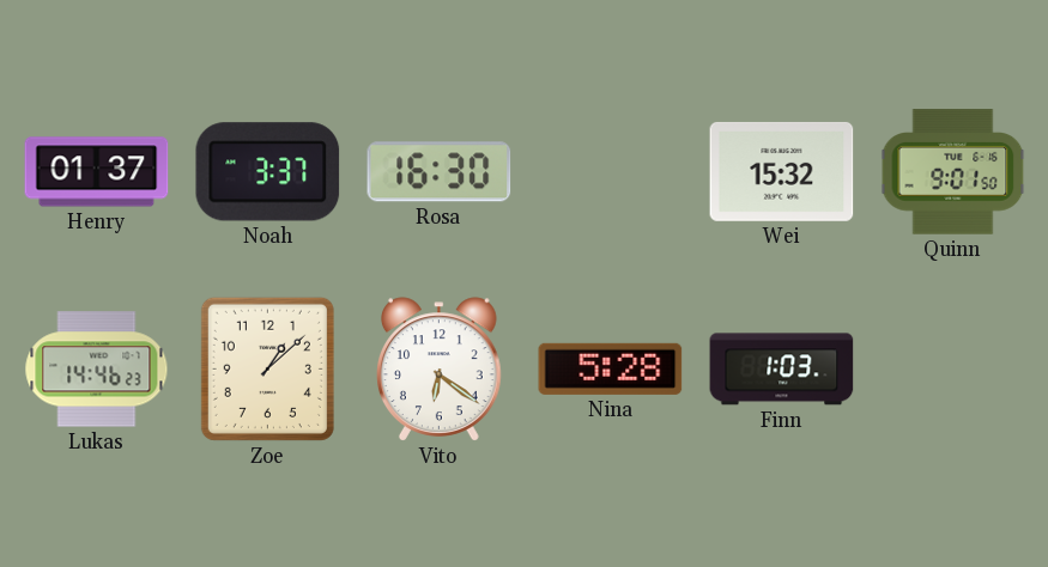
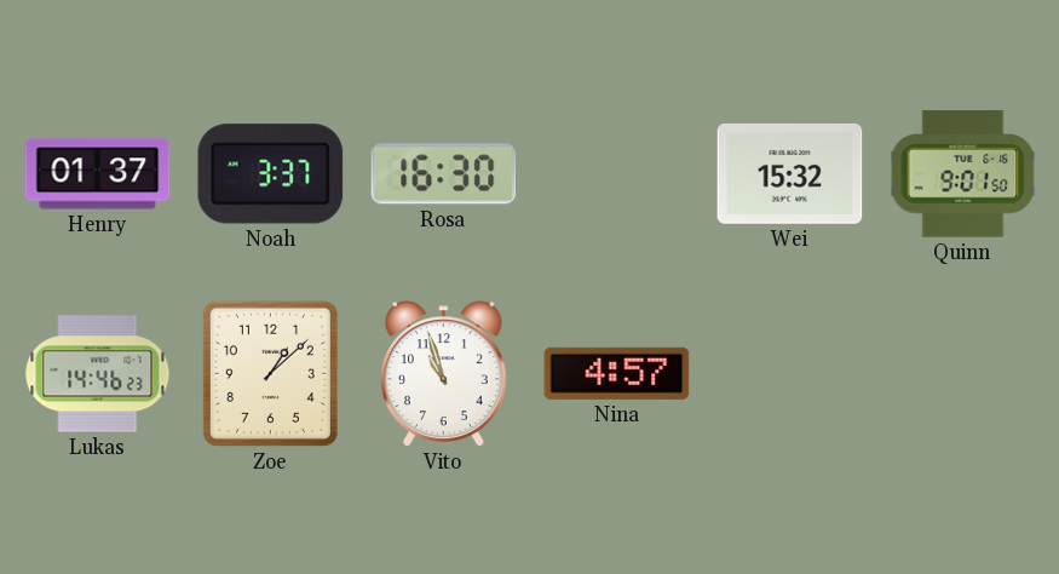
Vito: 6:21 -> 10:57
Nina: 5:28 -> 4:57
Finn: 1:03 -> none
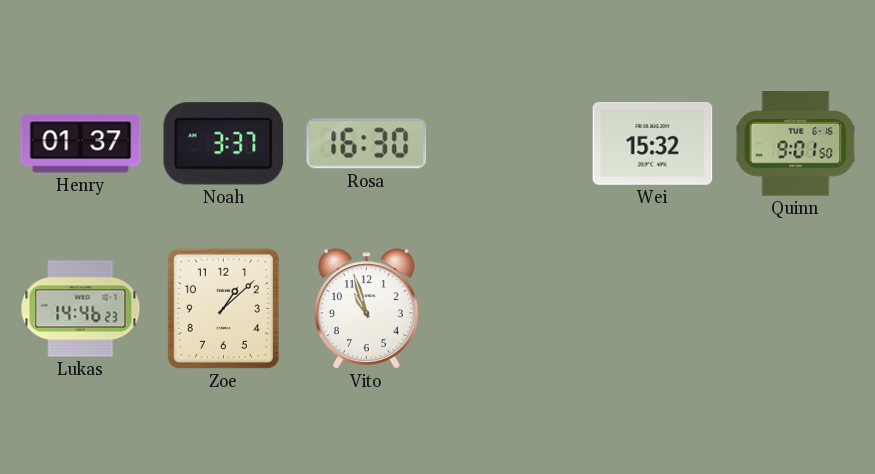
Nina: 4:57 -> none
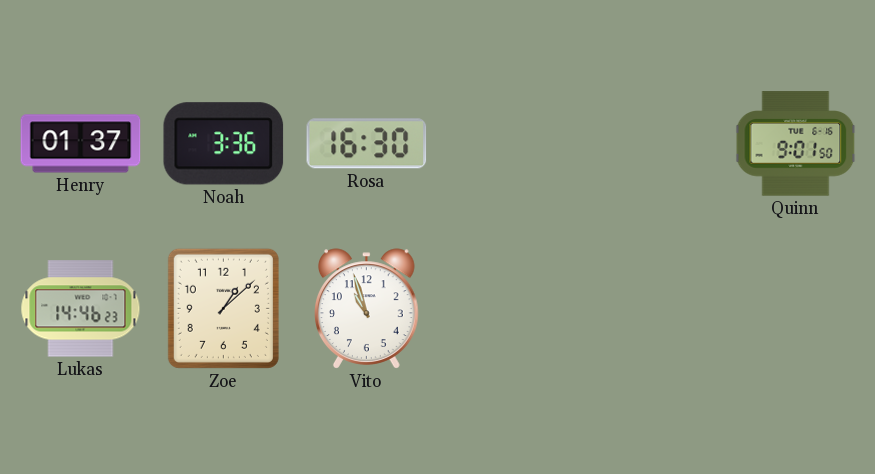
Noah: 3:37 -> 3:36
Wei: 15:32 -> none
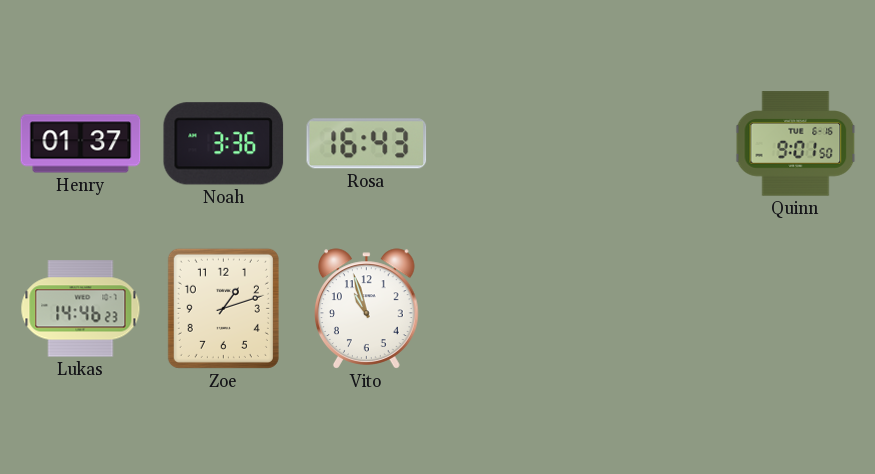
Rosa: 16:30 -> 16:43
Zoe: 1:08 -> 1:12
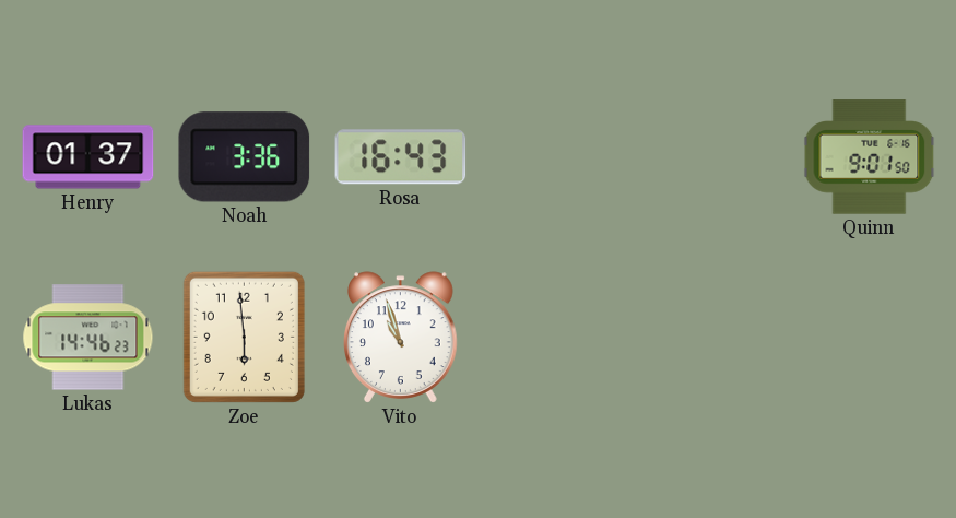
Zoe: 1:12 -> 5:59
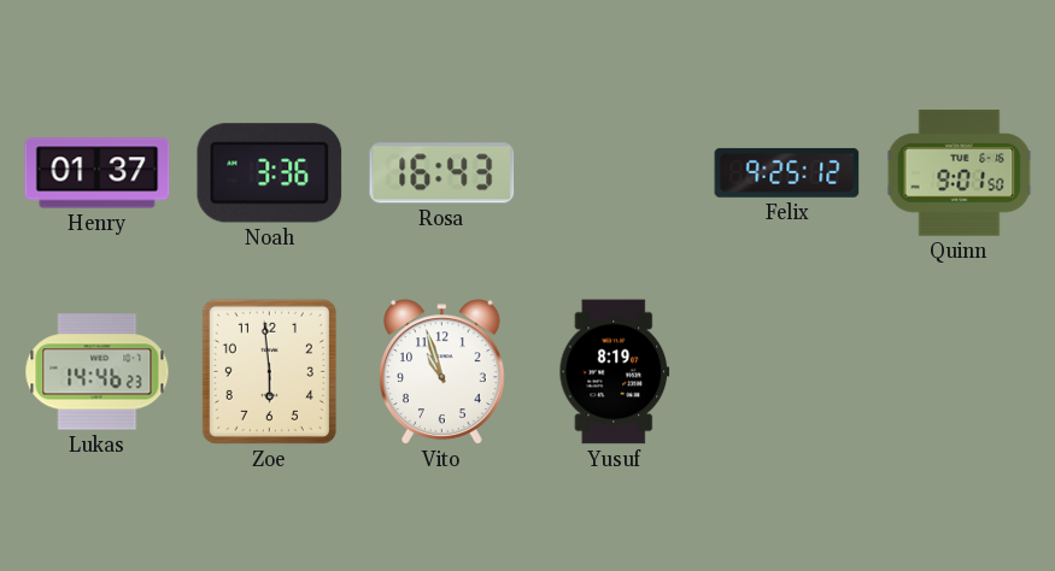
Felix: none -> 9:25
Yusuf: none -> 8:19
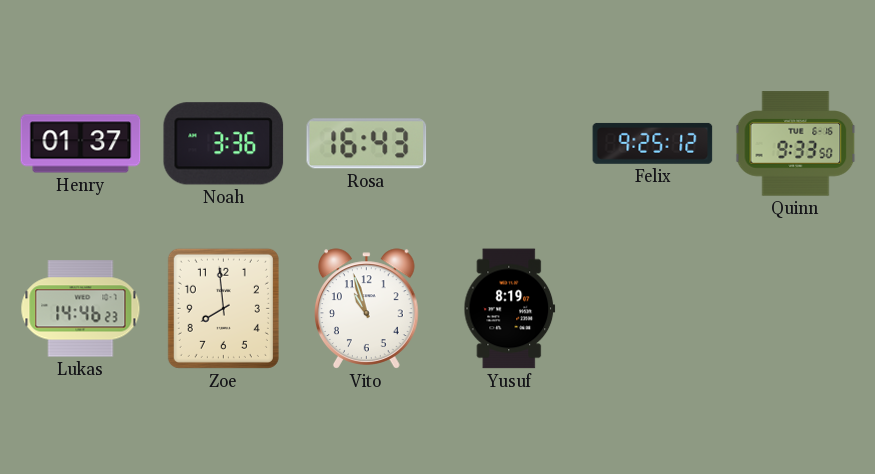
Quinn: 9:01 -> 9:33
Zoe: 5:59 -> 7:59
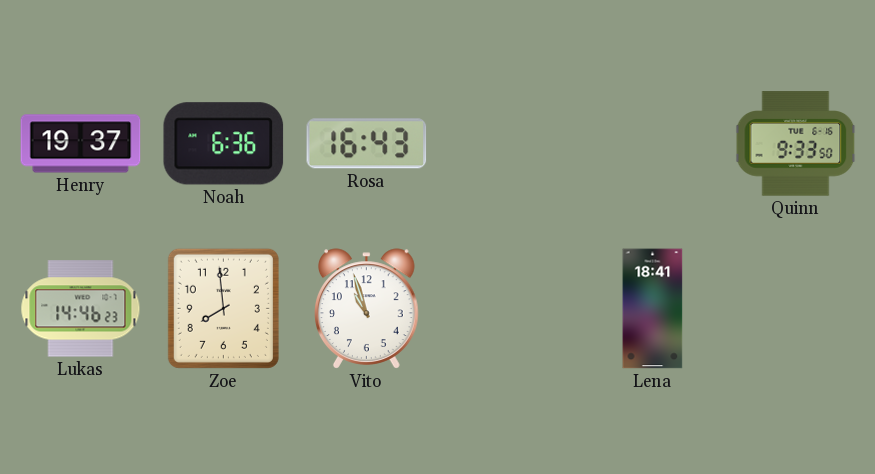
Henry: 01:37 -> 19:37
Noah: 3:36 -> 6:36
Felix: 9:25 -> none
Yusuf: 8:19 -> none
Lena: none -> 18:41
